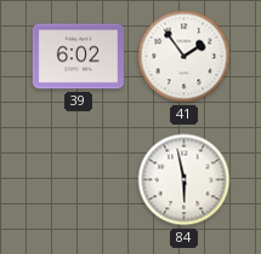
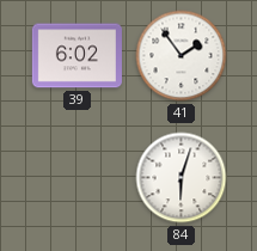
84: 5:58 -> 6:03
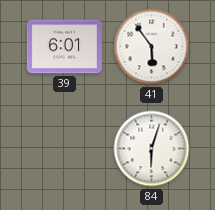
39: 6:02 -> 6:01
41: 1:54 -> 5:54
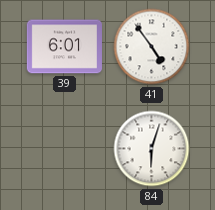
41: 5:54 -> 4:54
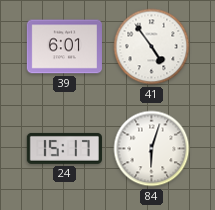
24: none -> 15:17
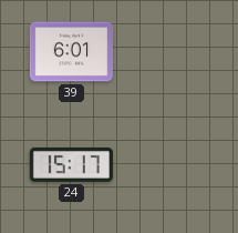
41: 4:54 -> none
84: 6:03 -> none
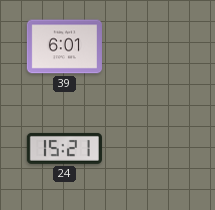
24: 15:17 -> 15:21
